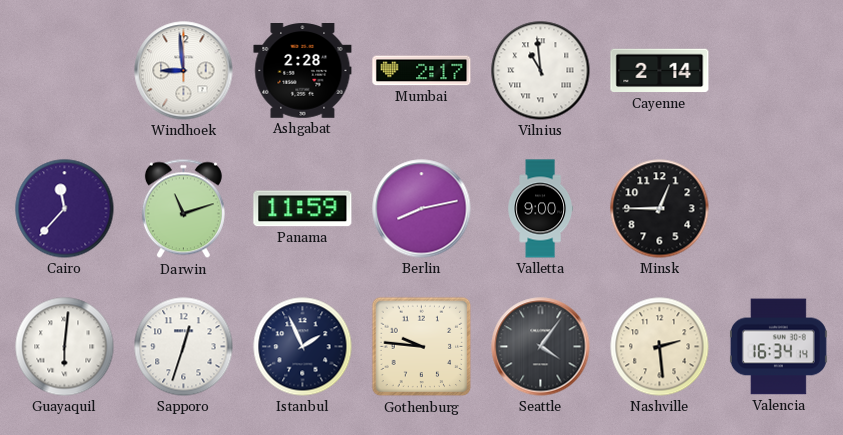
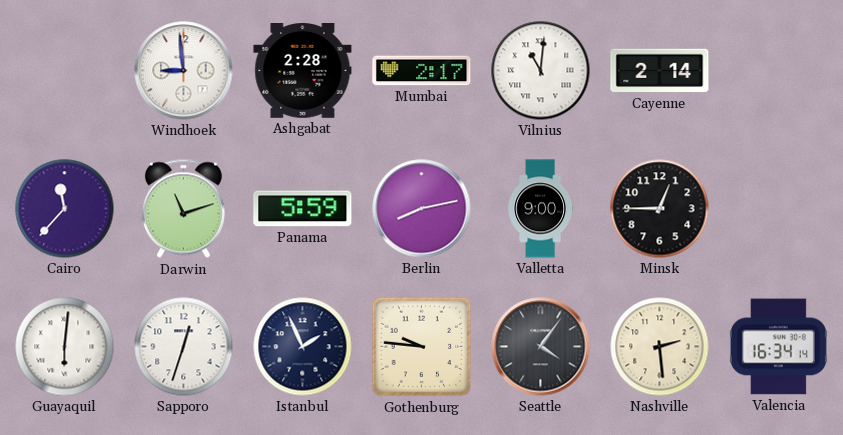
Vilnius: 10:59 -> 11:01
Panama: 11:59 -> 5:59
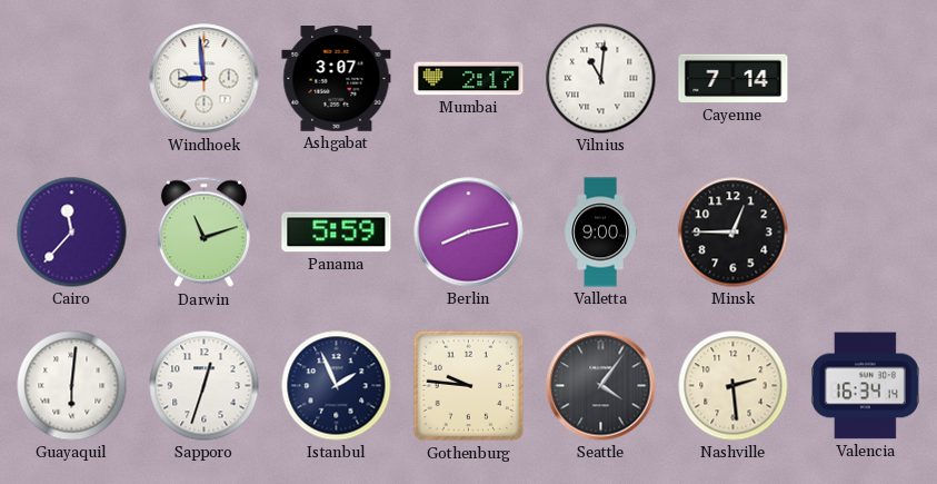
Ashgabat: 2:28 -> 3:07
Cayenne: 2:14 -> 7:14
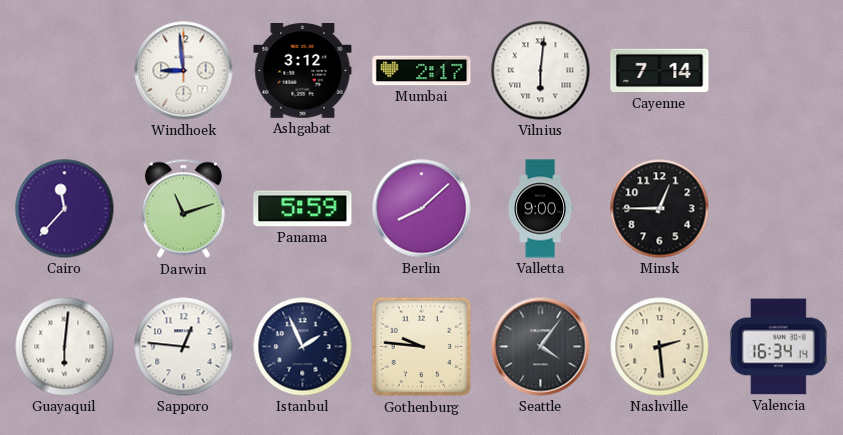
Ashgabat: 3:07 -> 3:12
Vilnius: 11:01 -> 6:01
Berlin: 8:13 -> 8:08
Sapporo: 12:33 -> 12:46
